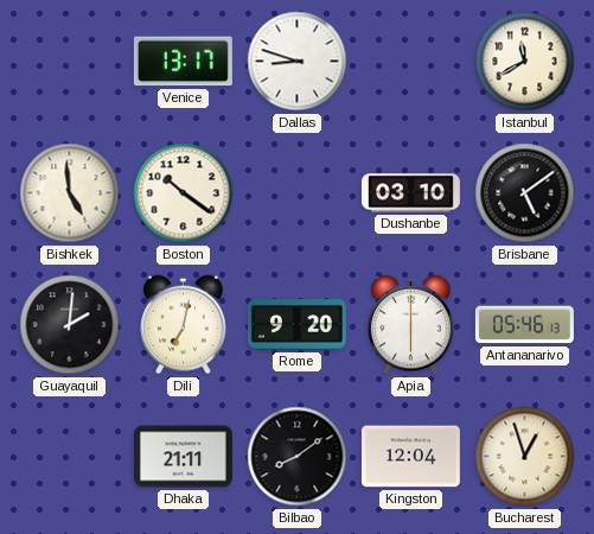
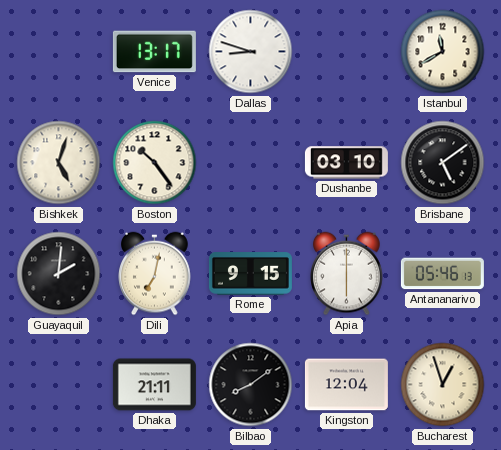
Bishkek: 4:59 -> 5:03
Boston: 10:21 -> 10:24
Rome: 9:20 -> 9:15
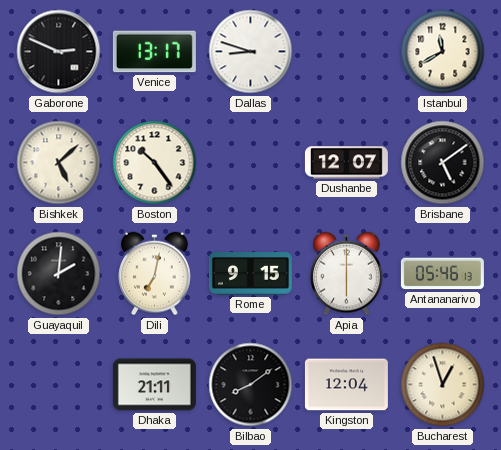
Gaborone: none -> 2:49
Bishkek: 5:03 -> 5:08
Dushanbe: 03:10 -> 12:07
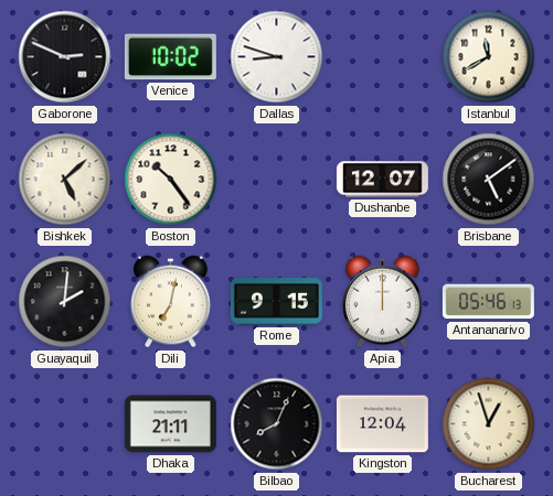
Venice: 13:17 -> 10:02
Apia: 6:00 -> 12:00
Bilbao: 8:09 -> 8:04
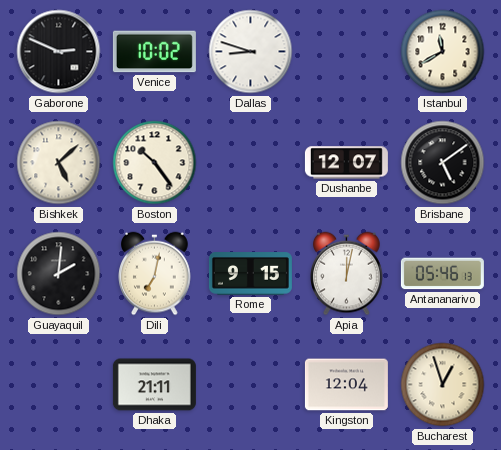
Apia: 12:00 -> 12:02
Bilbao: 8:04 -> none
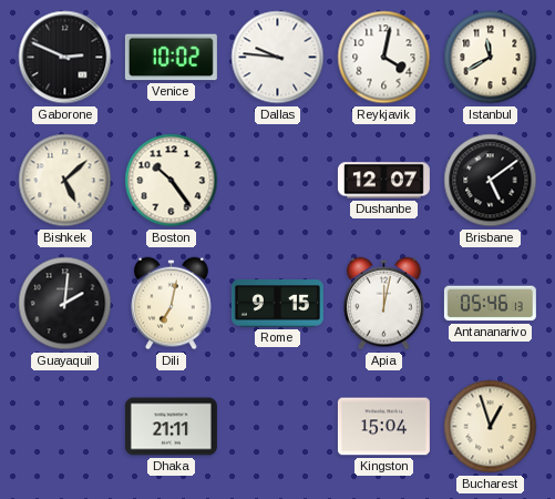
Dallas: 8:48 -> 9:46
Reykjavik: none -> 4:02
Kingston: 12:04 -> 15:04
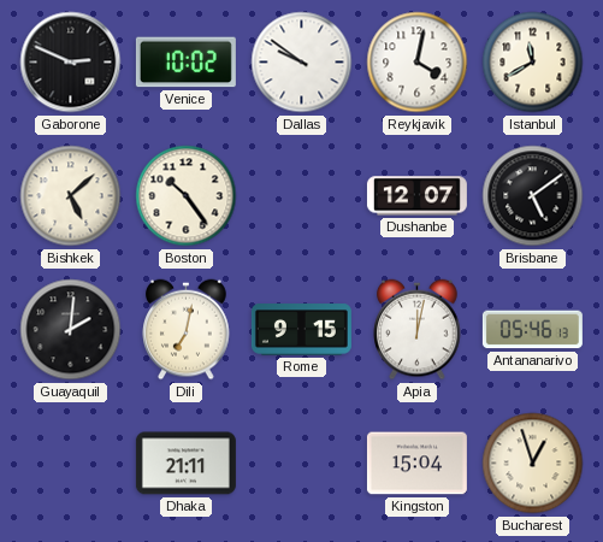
Dallas: 9:46 -> 9:51
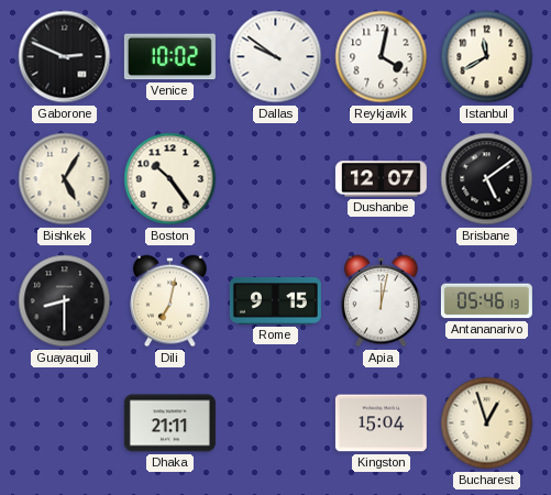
Bishkek: 5:08 -> 5:05
Guayaquil: 2:01 -> 8:30
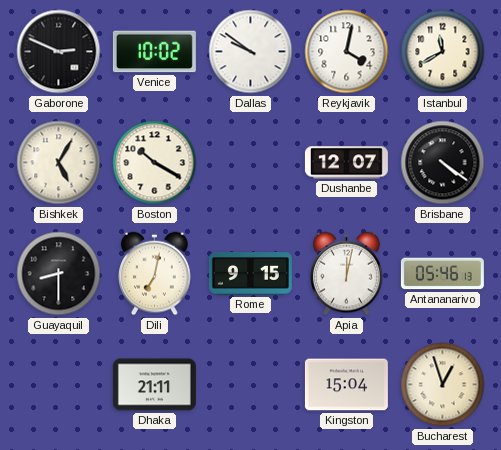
Boston: 10:24 -> 10:20
Brisbane: 5:09 -> 4:21
